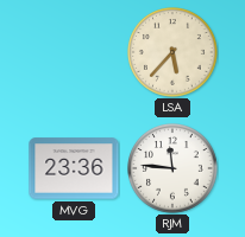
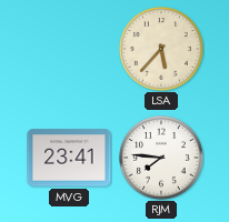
MVG: 23:36 -> 23:41
RJM: 11:46 -> 7:46
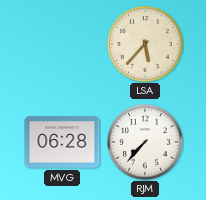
MVG: 23:41 -> 06:28
RJM: 7:46 -> 7:37
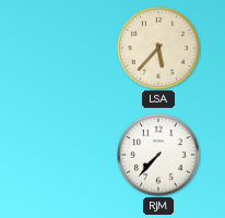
MVG: 06:28 -> none
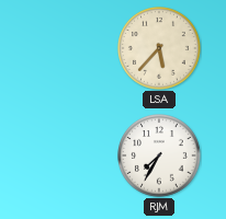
RJM: 7:37 -> 7:35
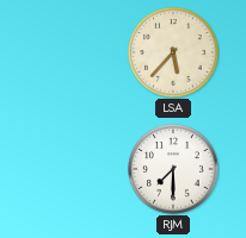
RJM: 7:35 -> 7:30
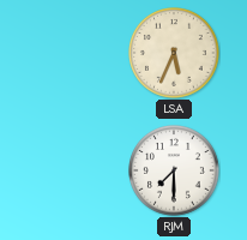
LSA: 5:37 -> 5:34
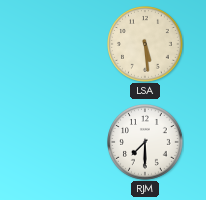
LSA: 5:34 -> 5:29
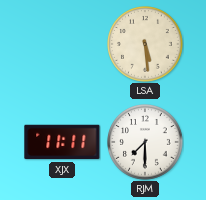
XJX: none -> 11:11
